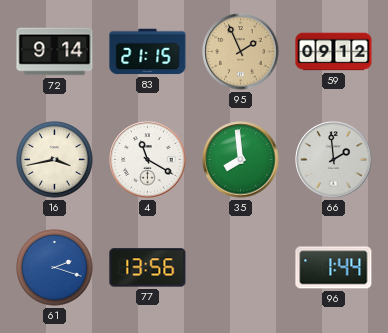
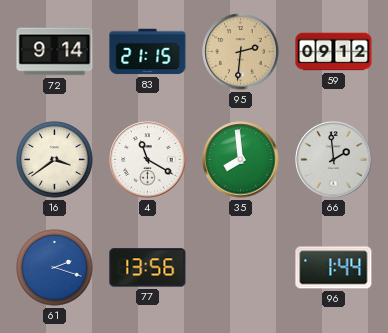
95: 1:56 -> 2:31
16: 3:43 -> 3:39
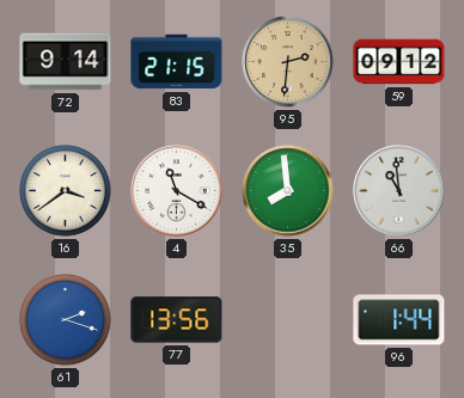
66: 1:59 -> 10:59
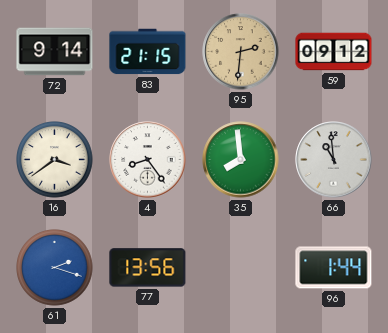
4: 11:20 -> 8:24
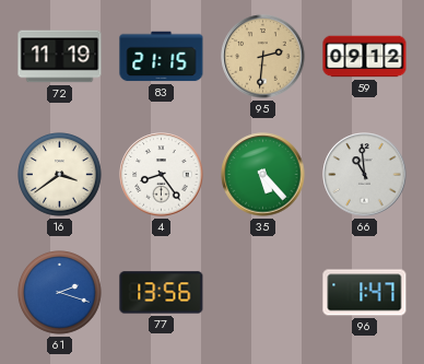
72: 9:14 -> 11:19
35: 7:59 -> 5:23
96: 1:44 -> 1:47
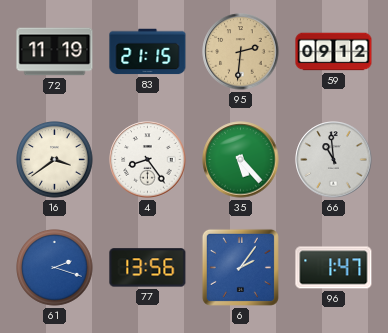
6: none -> 2:06
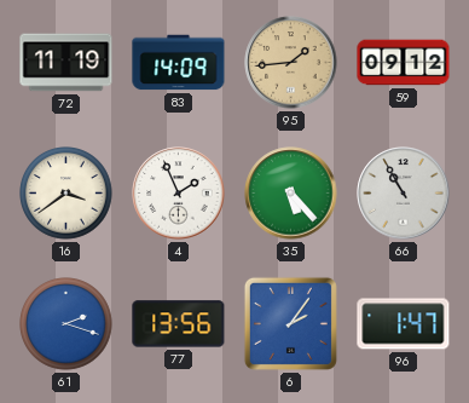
83: 21:15 -> 14:09
95: 2:31 -> 1:44
4: 8:24 -> 1:56
66: 10:59 -> 10:55
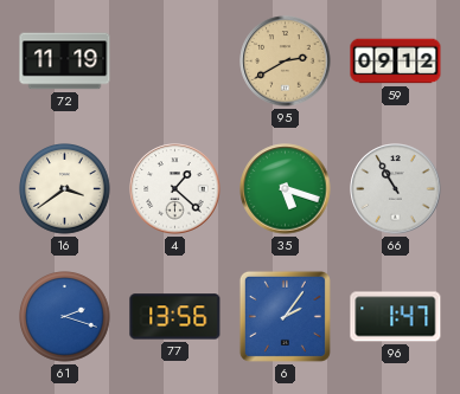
83: 14:09 -> none
95: 1:44 -> 2:40
4: 1:56 -> 1:22
35: 5:23 -> 5:18
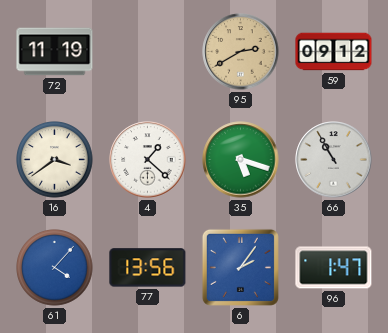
61: 2:18 -> 4:07
